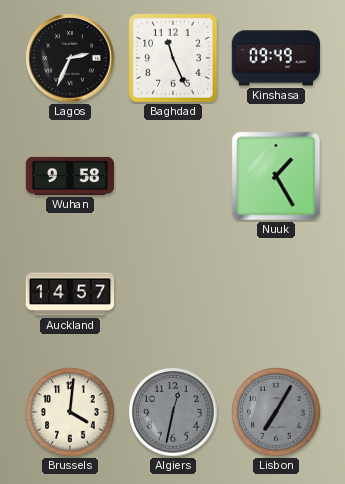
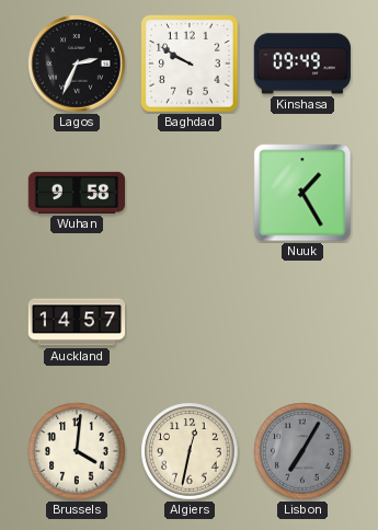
Baghdad: 11:26 -> 9:50
Algiers dial: grey -> cream
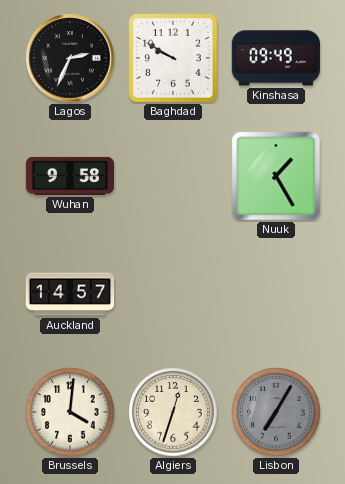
Algiers: 12:32 -> 12:33
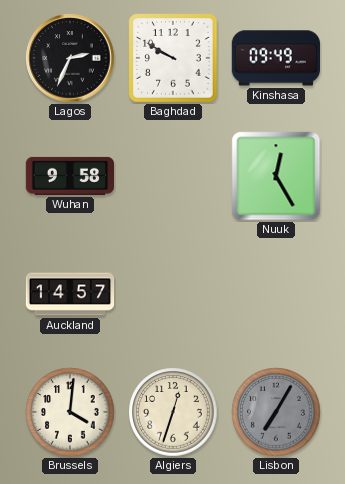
Nuuk: 1:25 -> 12:25
